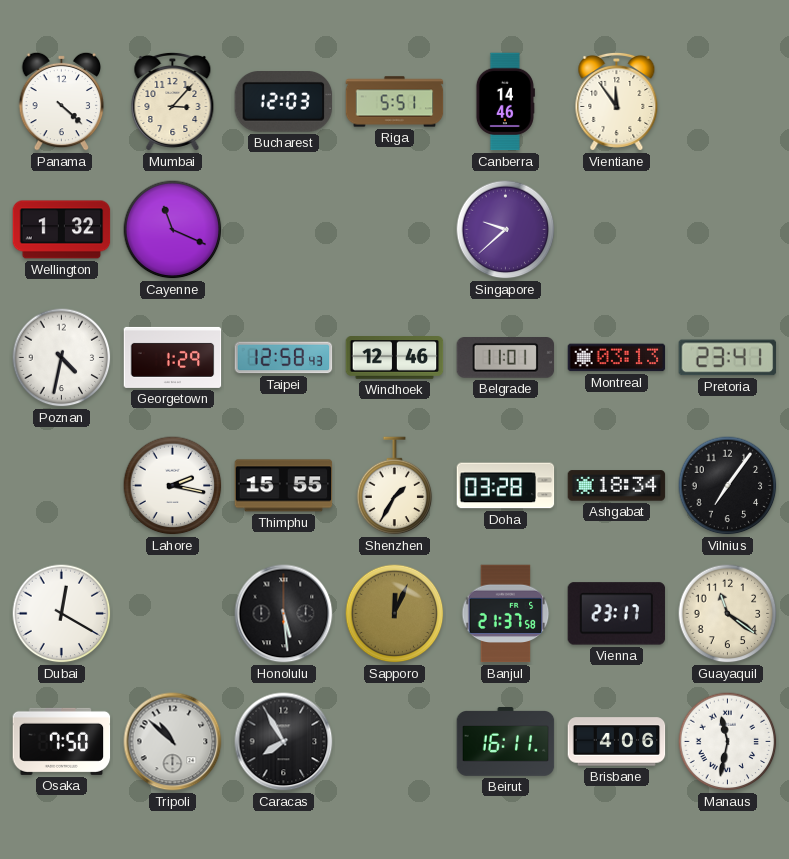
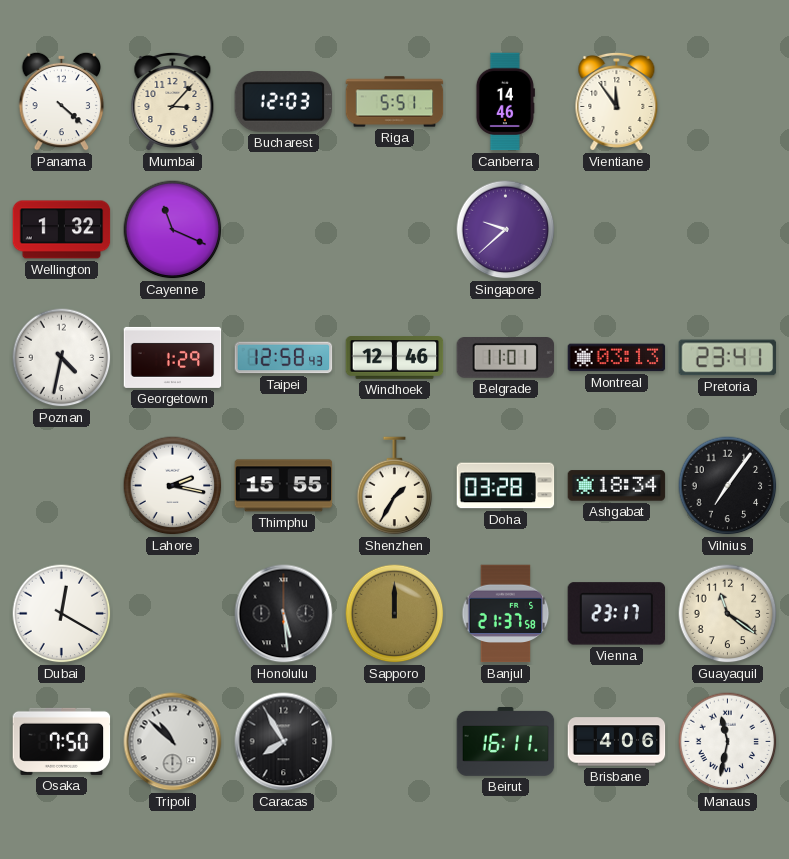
Sapporo: 12:04 -> 12:00
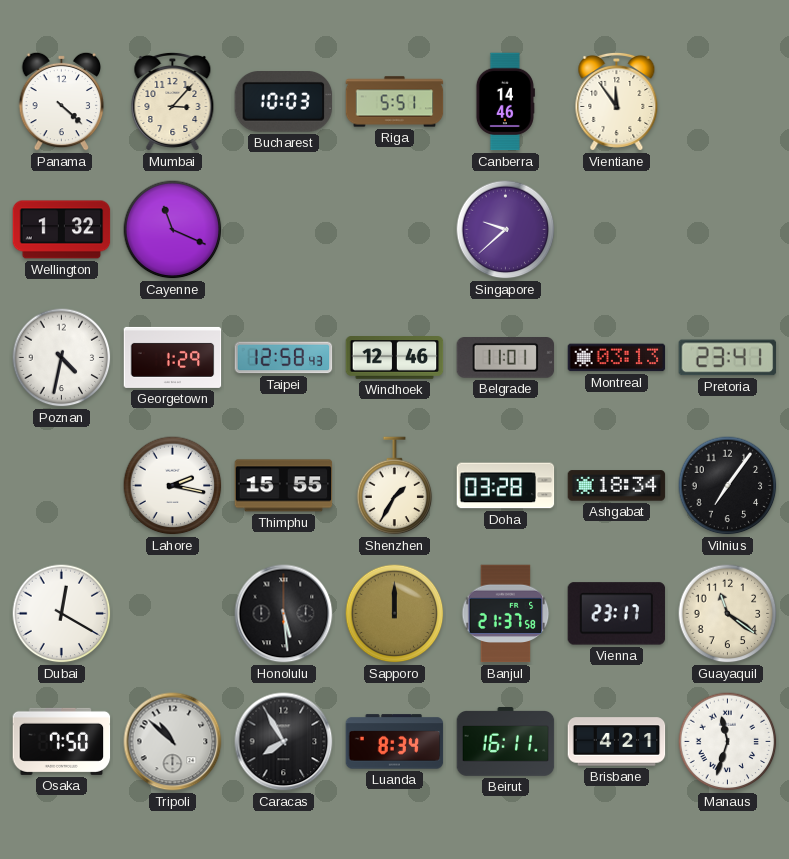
Bucharest: 12:03 -> 10:03
Luanda: none -> 8:34
Brisbane: 4:06 -> 4:21
Manaus: 11:32 -> 11:33
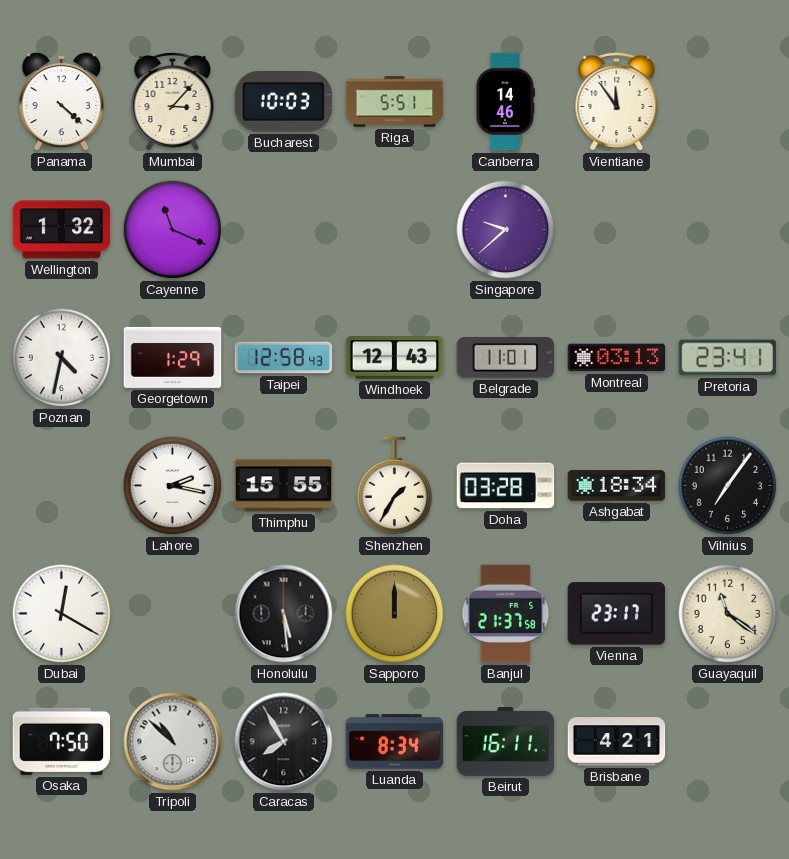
Windhoek: 12:46 -> 12:43
Manaus: 11:33 -> none
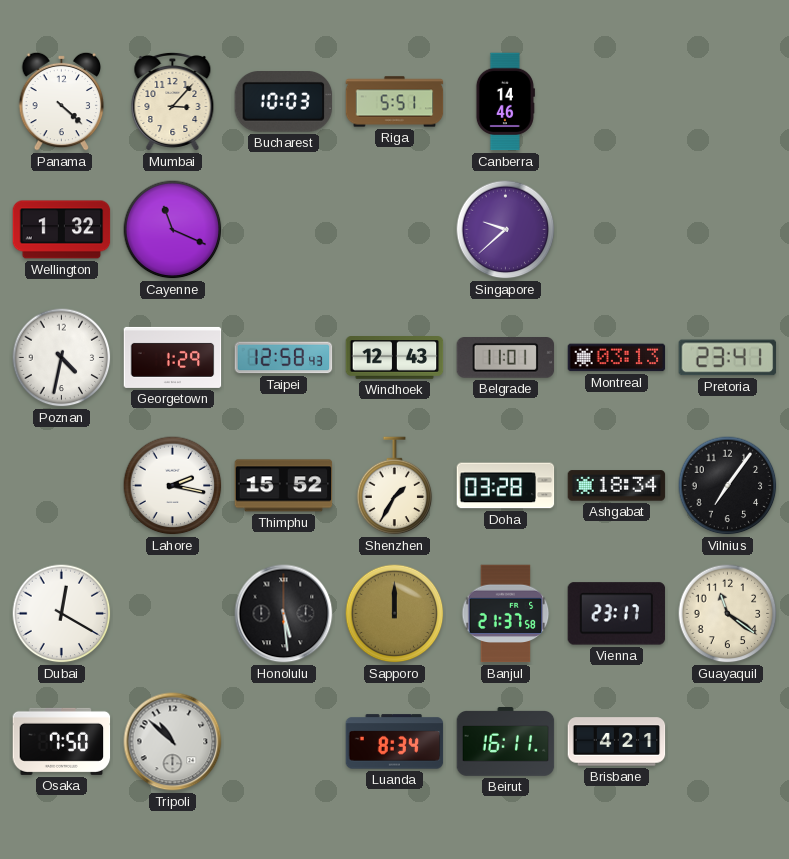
Vientiane: 11:54 -> none
Thimphu: 15:55 -> 15:52
Caracas: 7:55 -> none
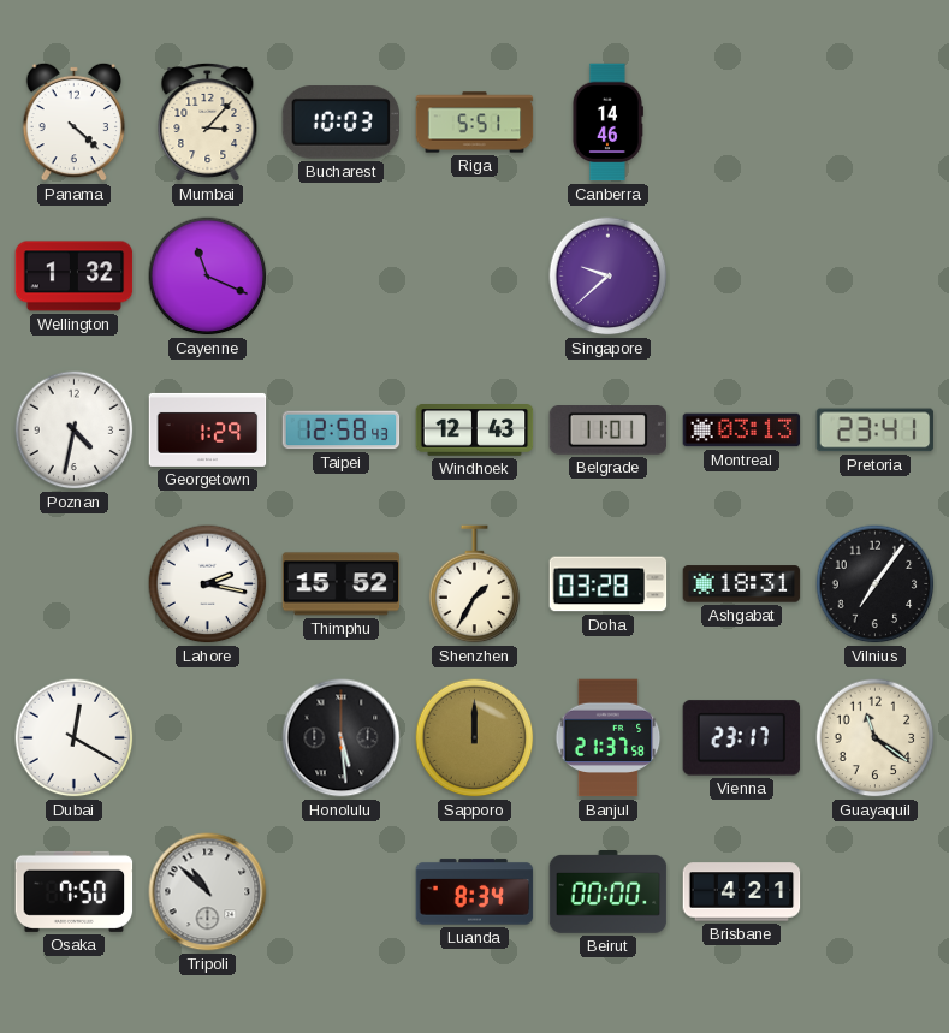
Ashgabat: 18:34 -> 18:31
Beirut: 16:11 -> 00:00
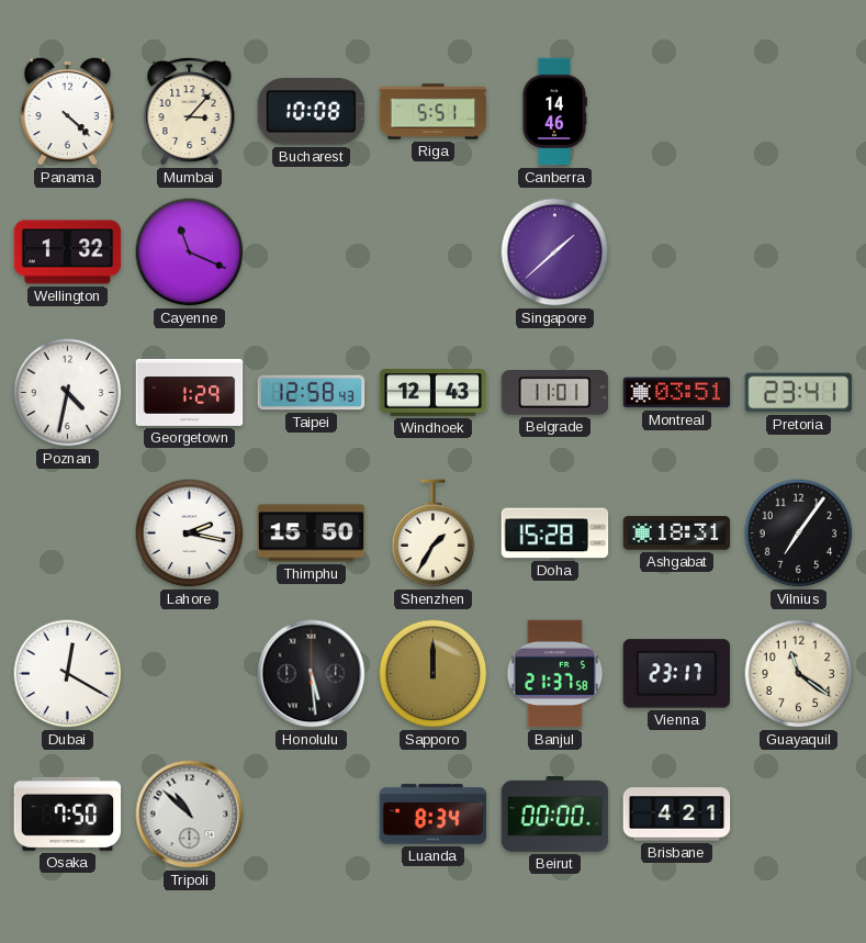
Bucharest: 10:03 -> 10:08
Singapore: 9:38 -> 1:38
Montreal: 03:13 -> 03:51
Thimphu: 15:52 -> 15:50
Doha: 03:28 -> 15:28
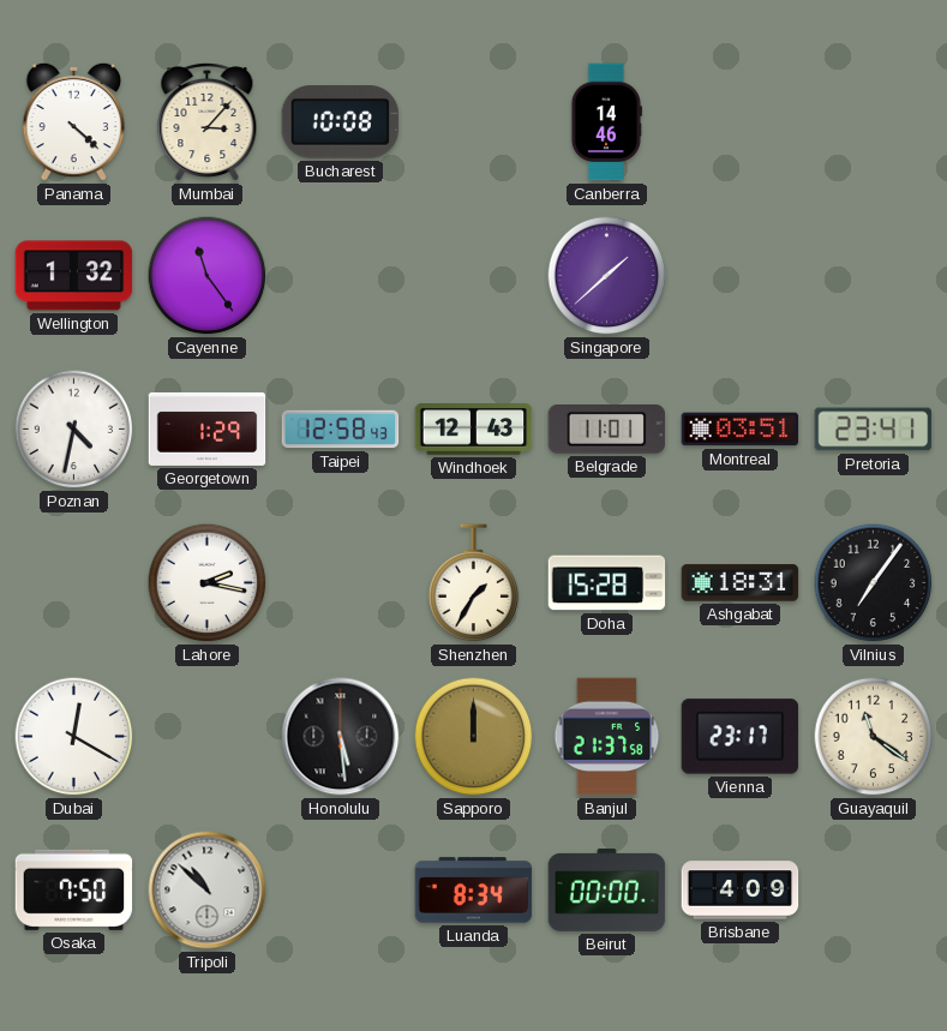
Riga: 5:51 -> none
Cayenne: 11:19 -> 11:24
Thimphu: 15:50 -> none
Brisbane: 4:21 -> 4:09
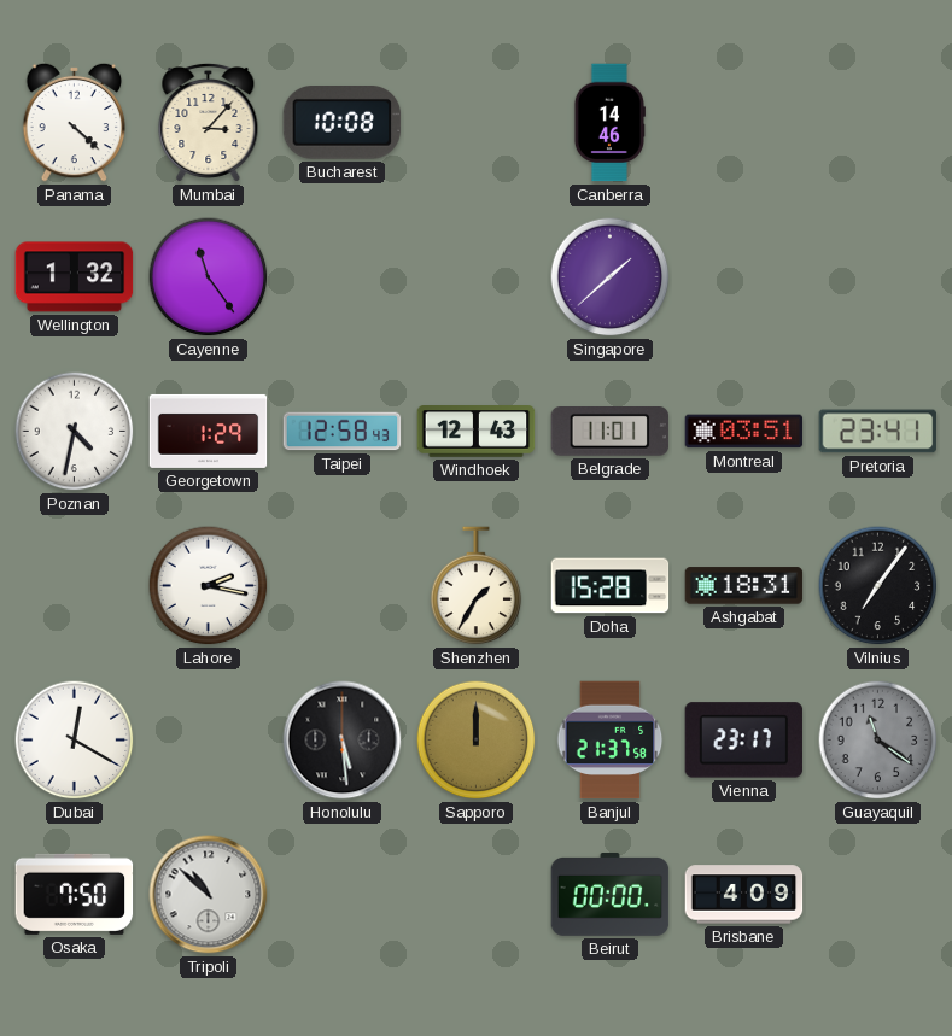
Guayaquil dial: cream -> grey
Luanda: 8:34 -> none
